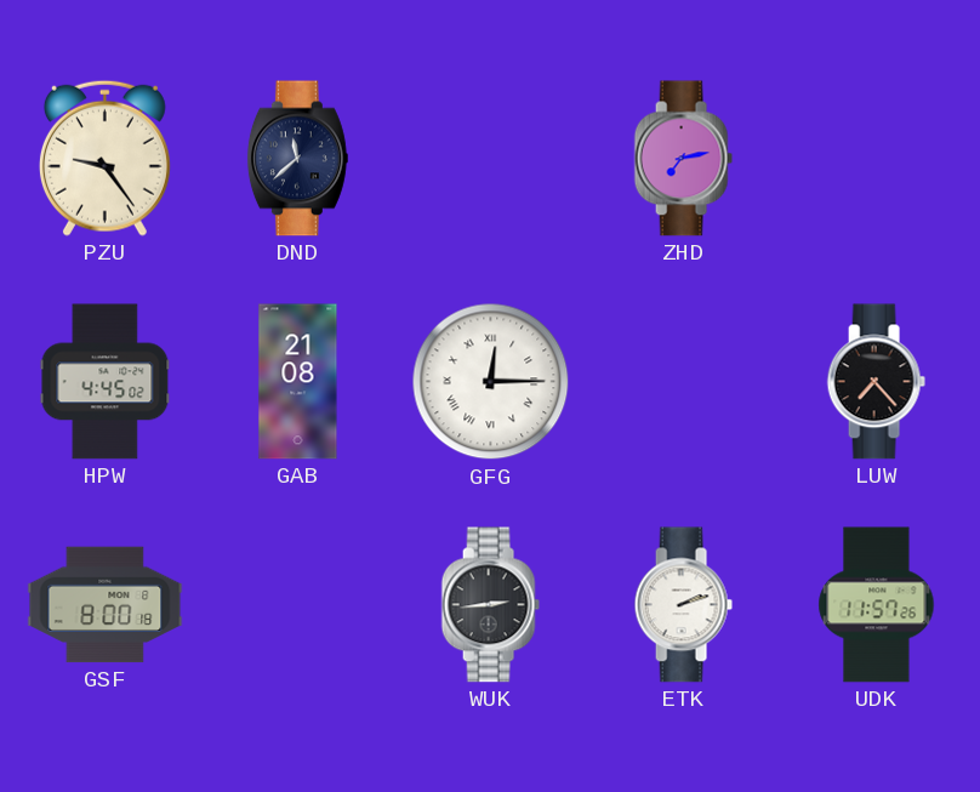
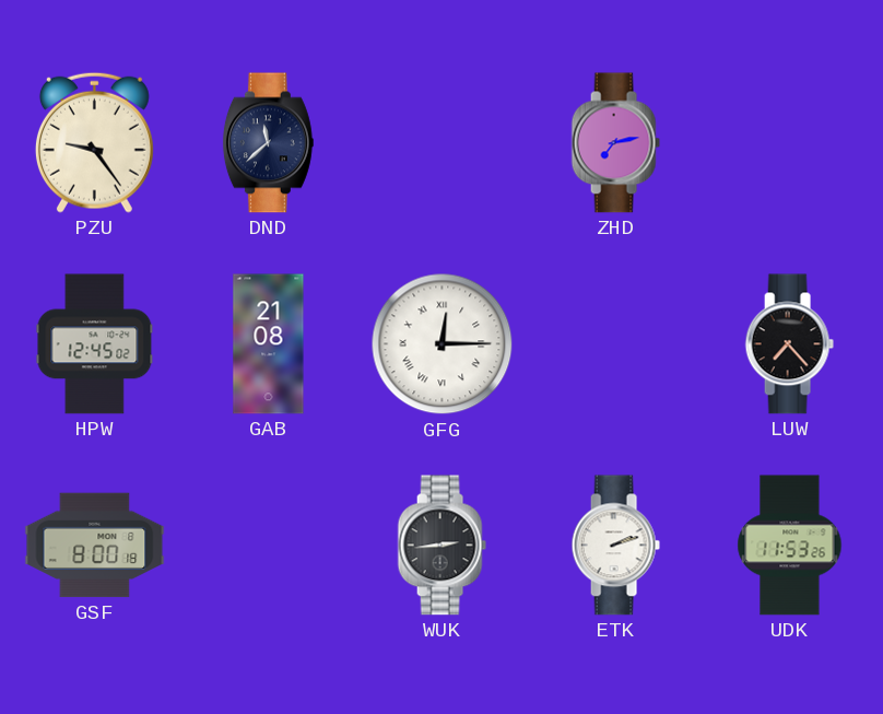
HPW: 4:45 -> 12:45
UDK: 11:57 -> 11:53
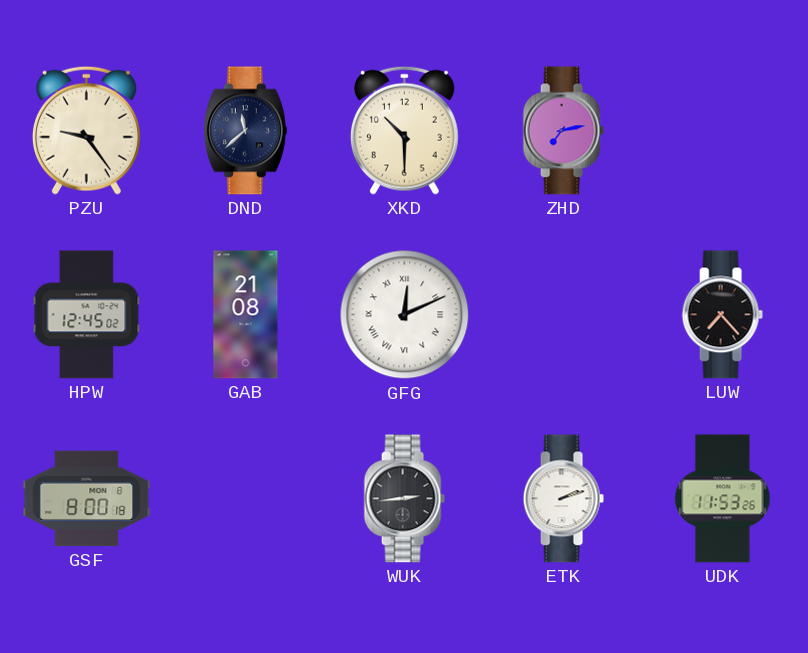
XKD: none -> 10:30
GFG: 12:15 -> 12:11
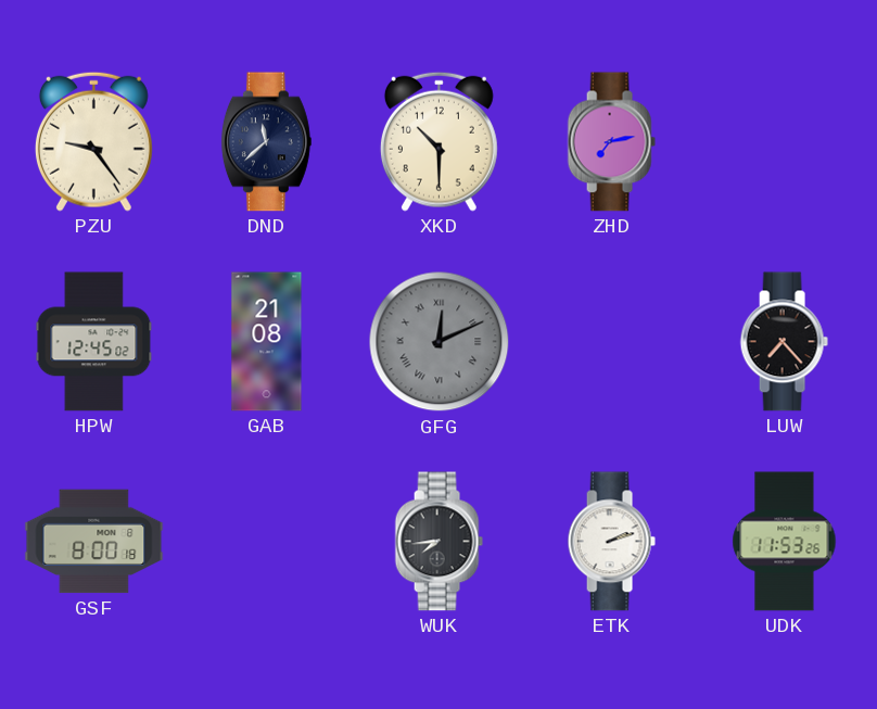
GFG dial: white -> grey
WUK: 2:44 -> 7:44
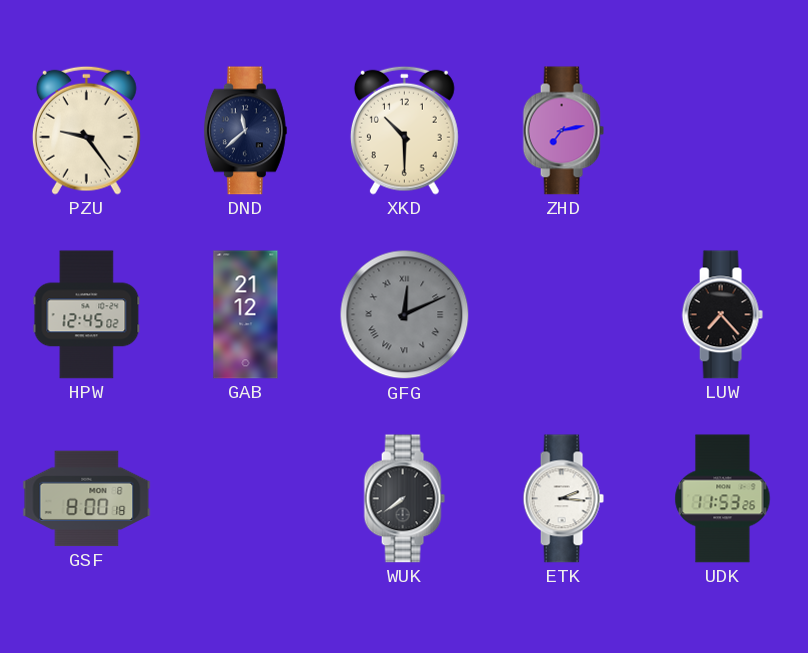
GAB: 21:08 -> 21:12
WUK: 7:44 -> 7:39
ETK: 2:12 -> 2:16
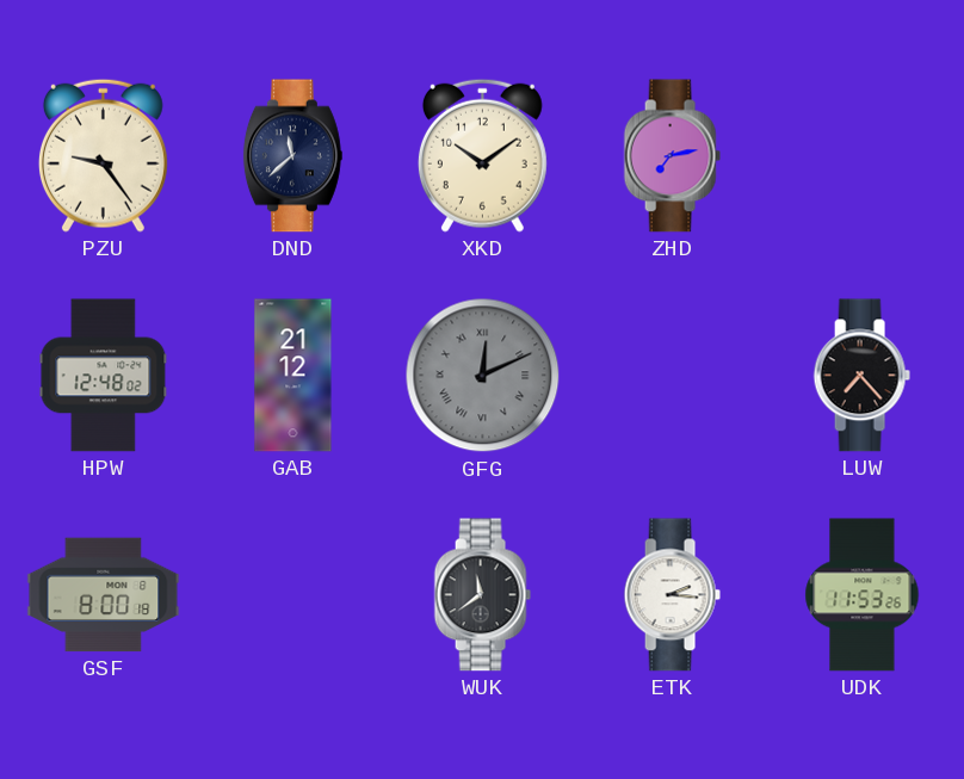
XKD: 10:30 -> 10:09
HPW: 12:45 -> 12:48
WUK: 7:39 -> 11:39
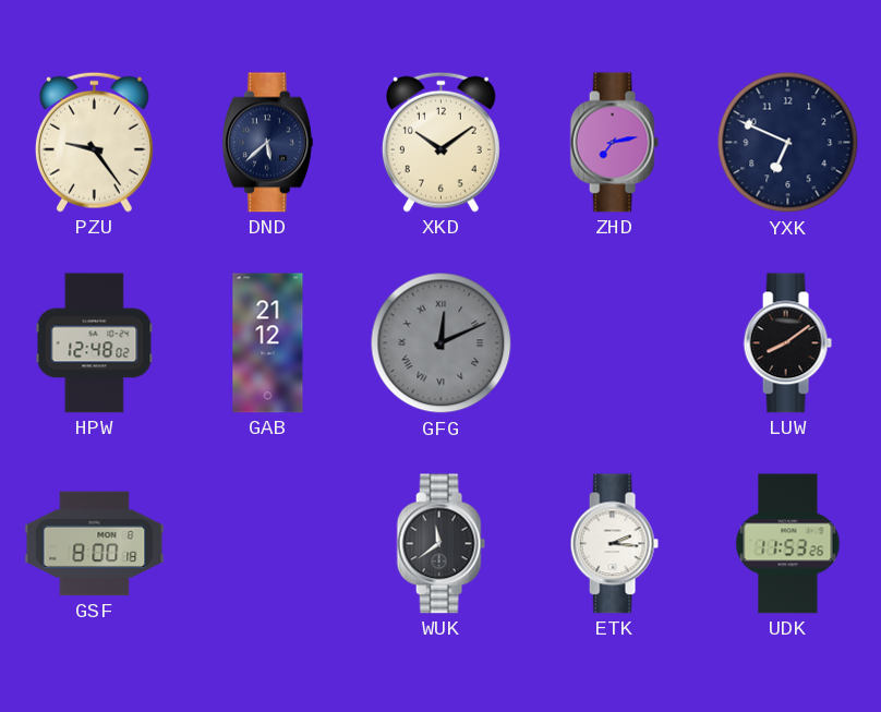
DND: 11:38 -> 5:38
YXK: none -> 6:49
LUW: 7:23 -> 8:09
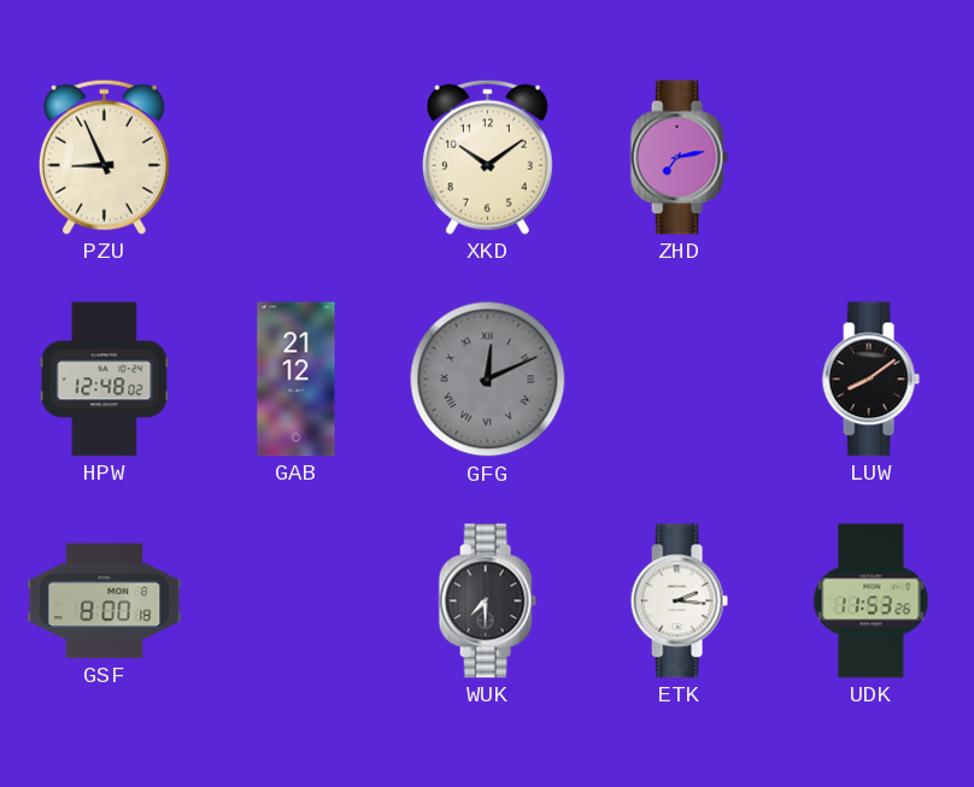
PZU: 9:24 -> 8:56
DND: 5:38 -> none
YXK: 6:49 -> none
WUK: 11:39 -> 7:30
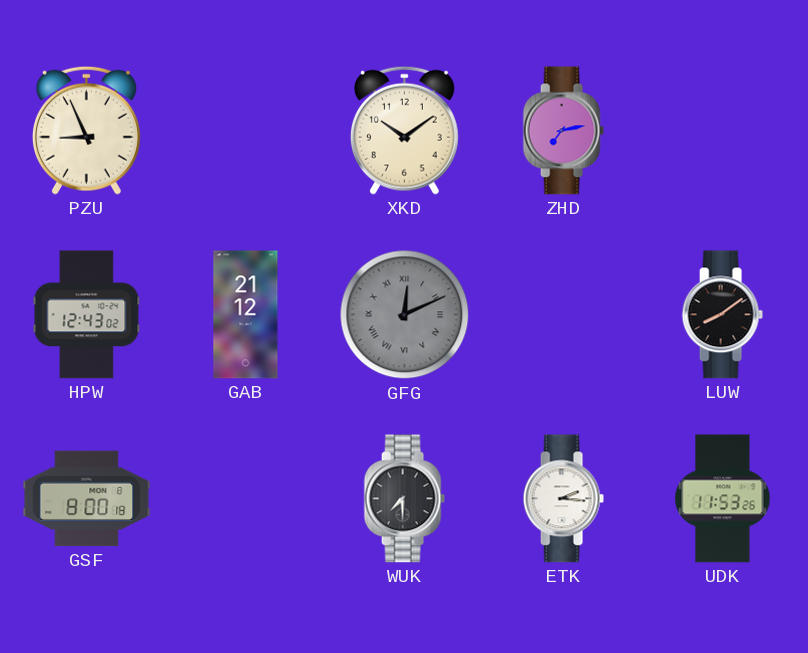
HPW: 12:48 -> 12:43
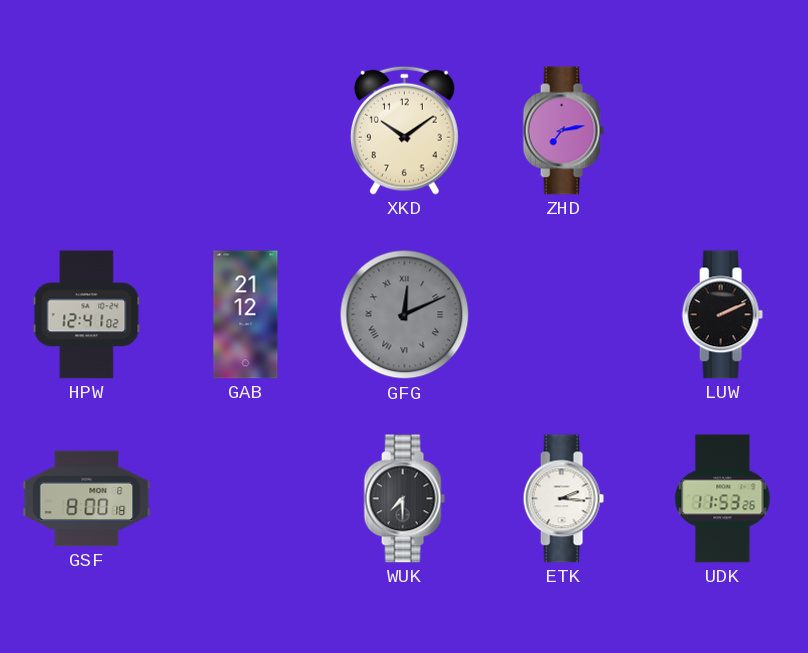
PZU: 8:56 -> none
HPW: 12:43 -> 12:41
LUW: 8:09 -> 2:11
